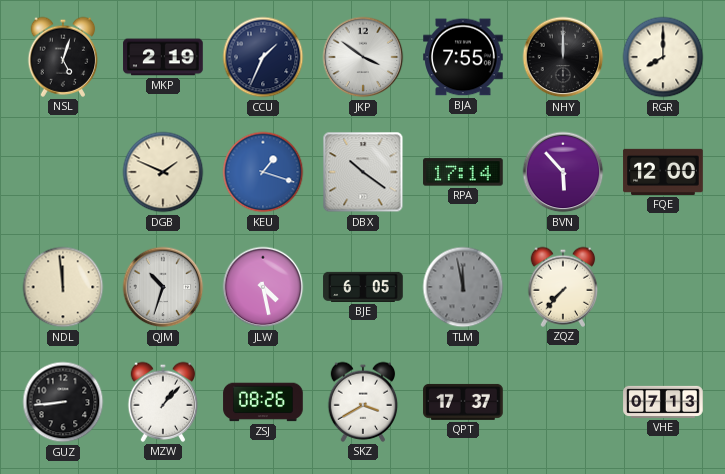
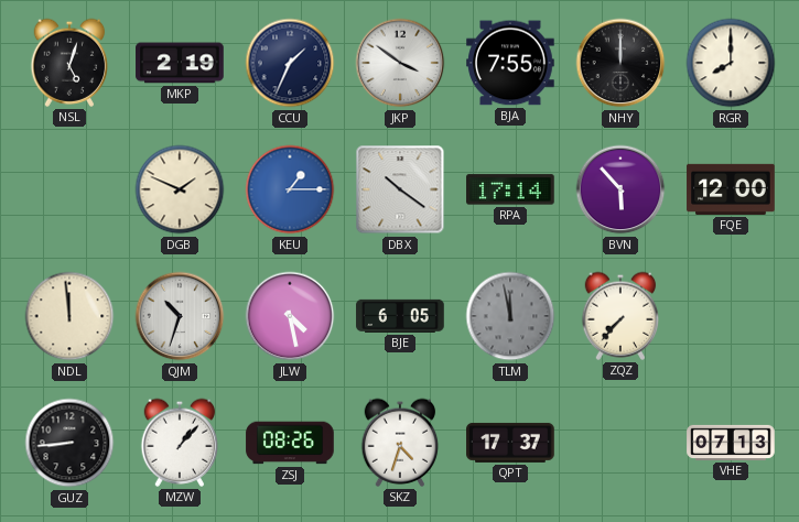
KEU: 1:18 -> 1:15
SKZ: 3:40 -> 4:33
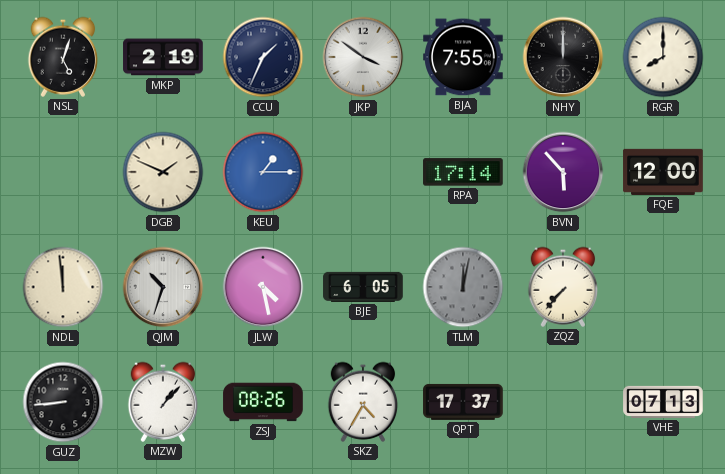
DBX: 10:21 -> none
TLM: 11:58 -> 12:02
SKZ: 4:33 -> 4:35
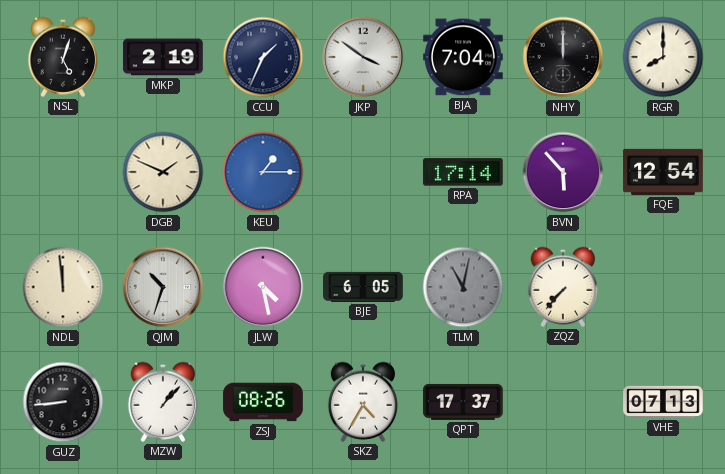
BJA: 7:55 -> 7:04
FQE: 12:00 -> 12:54
TLM: 12:02 -> 11:02
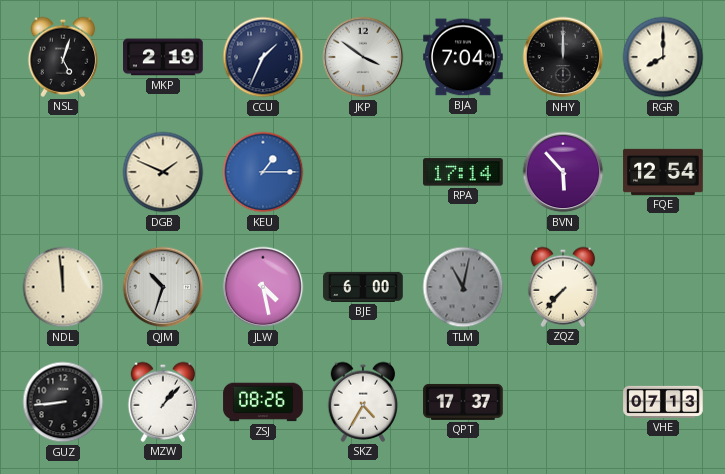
BJE: 6:05 -> 6:00
